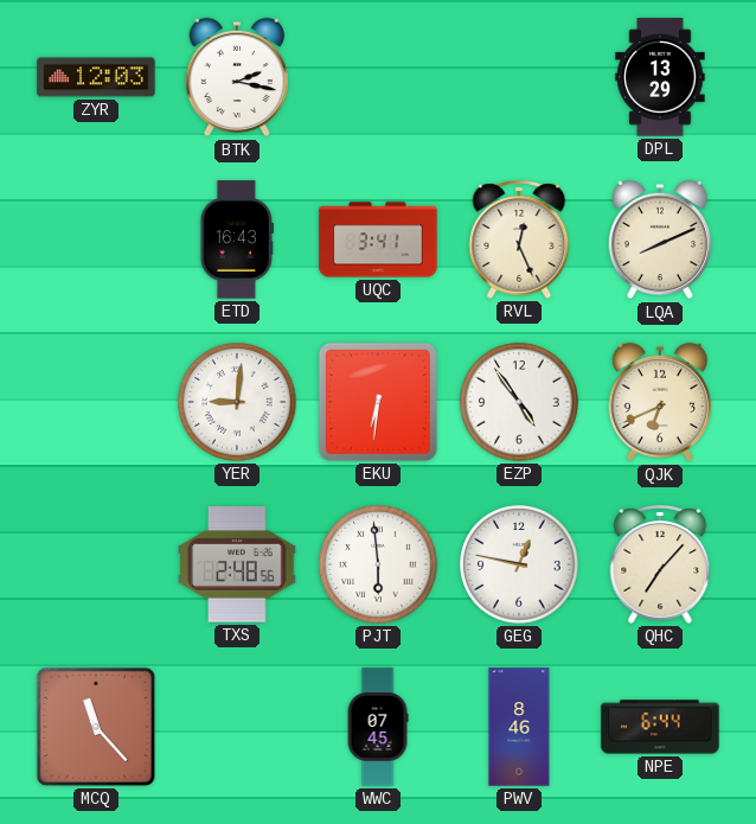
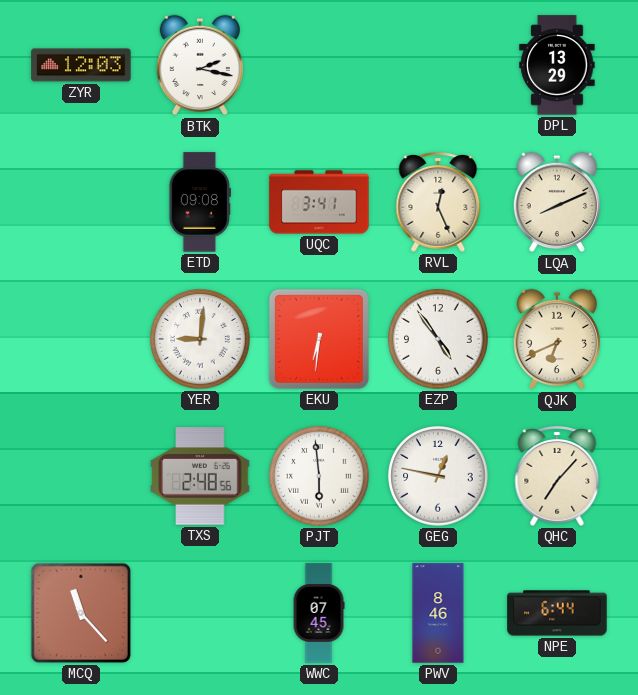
ETD: 16:43 -> 09:08
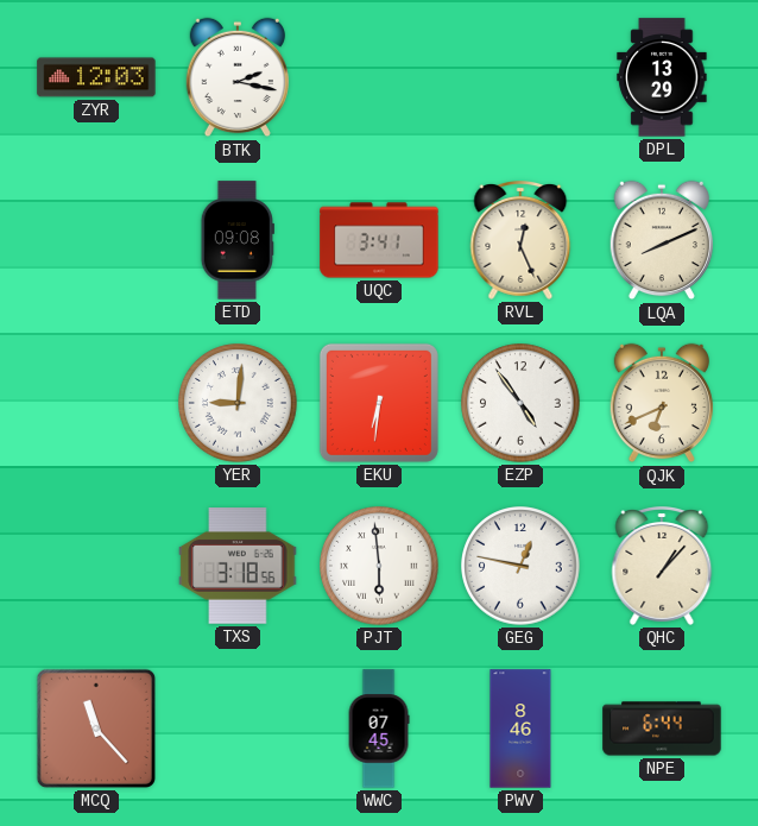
TXS: 2:48 -> 3:18
QHC: 7:07 -> 1:07
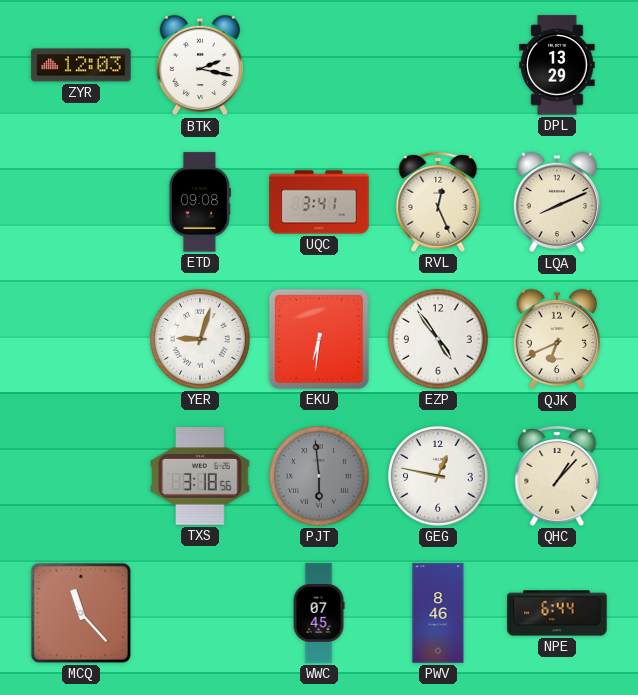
YER: 9:01 -> 9:03
PJT dial: white -> grey
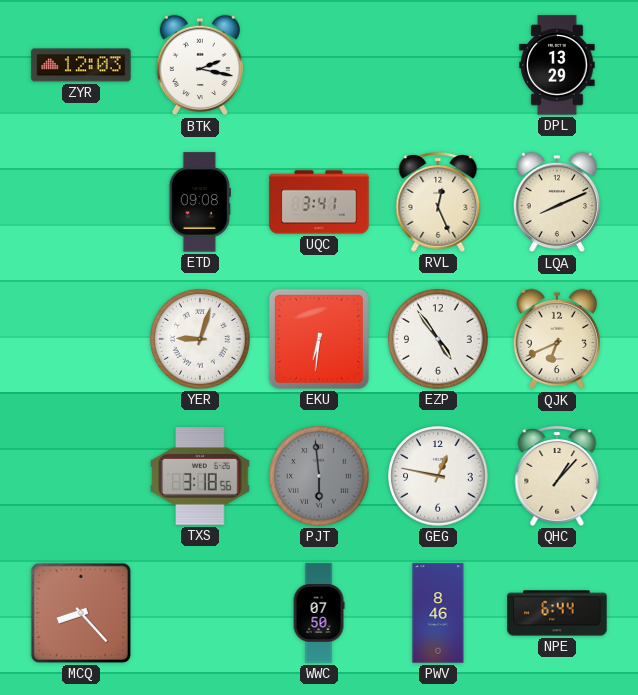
MCQ: 11:23 -> 8:23
WWC: 07:45 -> 07:50
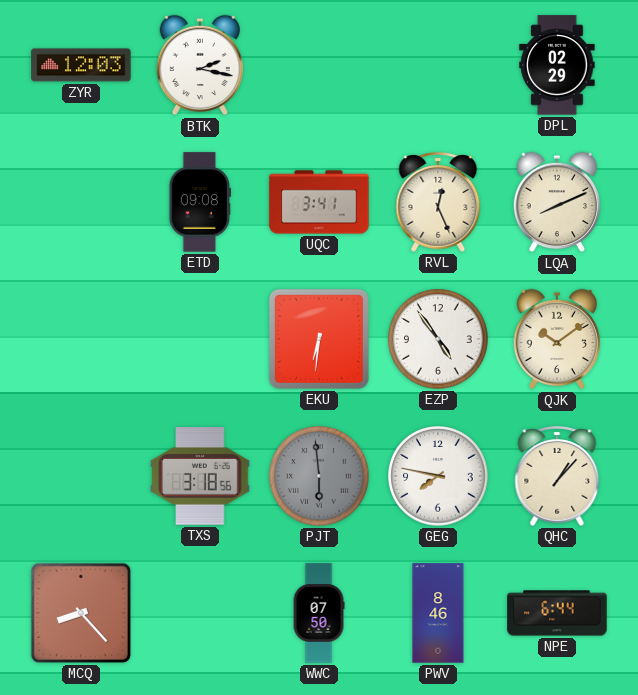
DPL: 13:29 -> 02:29
YER: 9:03 -> none
QJK: 6:41 -> 10:09
GEG: 12:47 -> 7:47
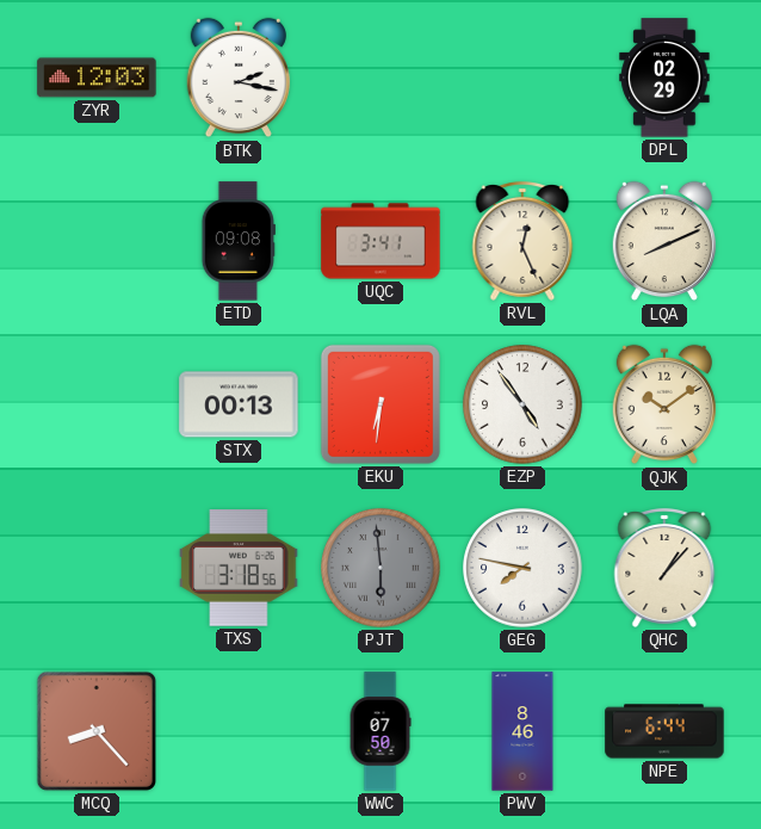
STX: none -> 00:13
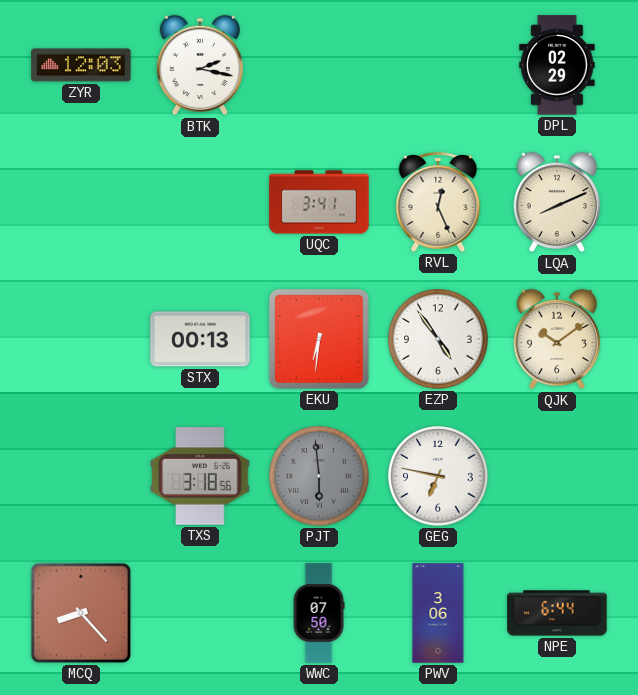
ETD: 09:08 -> none
GEG: 7:47 -> 6:47
QHC: 1:07 -> none
PWV: 8:46 -> 3:06
